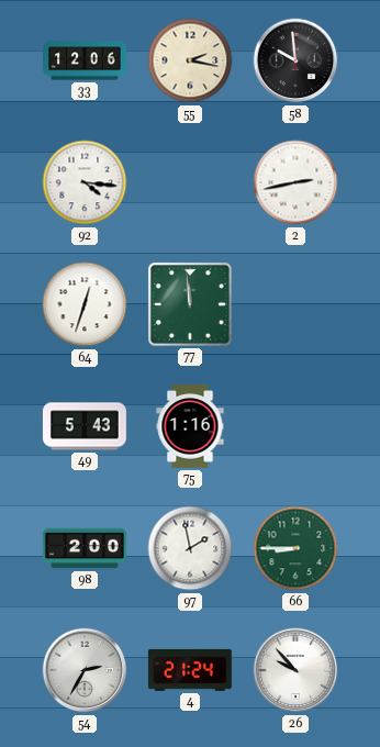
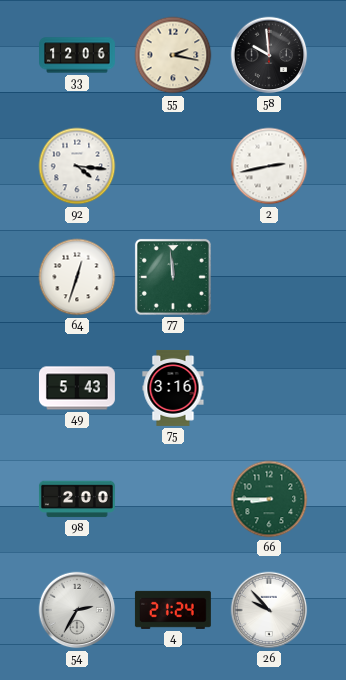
75: 1:16 -> 3:16
97: 1:58 -> none
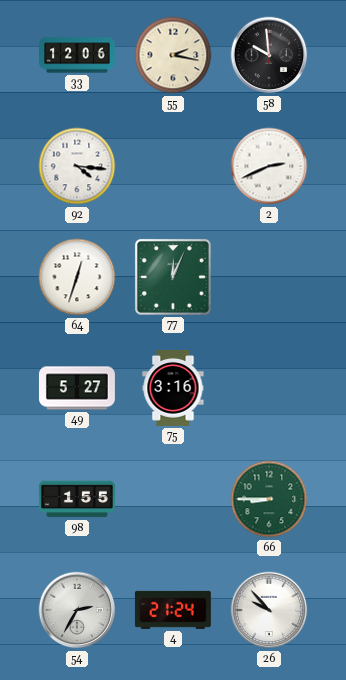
2: 2:43 -> 2:41
77: 11:59 -> 12:04
49: 5:43 -> 5:27
98: 2:00 -> 1:55
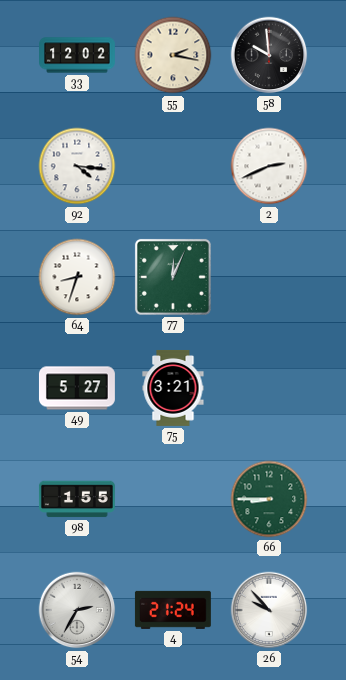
33: 12:06 -> 12:02
64: 12:33 -> 8:33
75: 3:16 -> 3:21
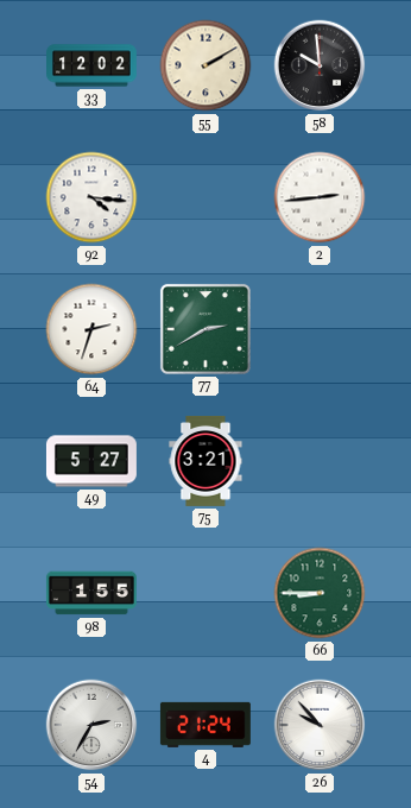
55: 2:17 -> 2:10
2: 2:41 -> 2:44
64: 8:33 -> 2:33
77: 12:04 -> 2:40
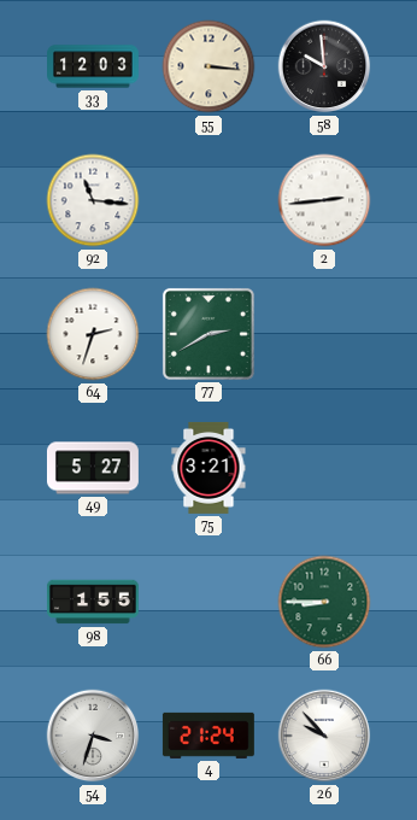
33: 12:02 -> 12:03
55: 2:10 -> 3:16
92: 4:16 -> 11:16
54: 2:35 -> 3:33
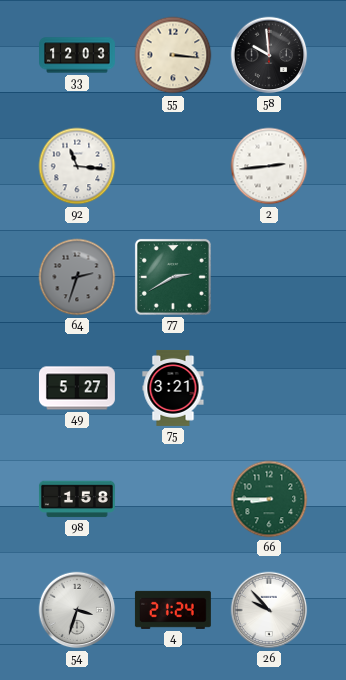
64 dial: white -> grey
98: 1:55 -> 1:58
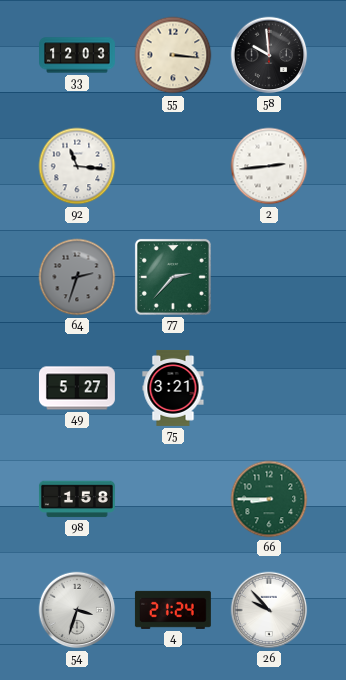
77: 2:40 -> 2:37
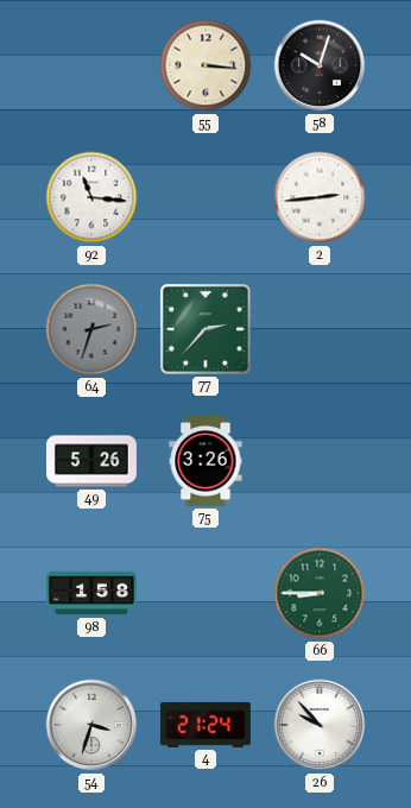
33: 12:03 -> none
58: 9:59 -> 10:03
49: 5:27 -> 5:26
75: 3:21 -> 3:26
